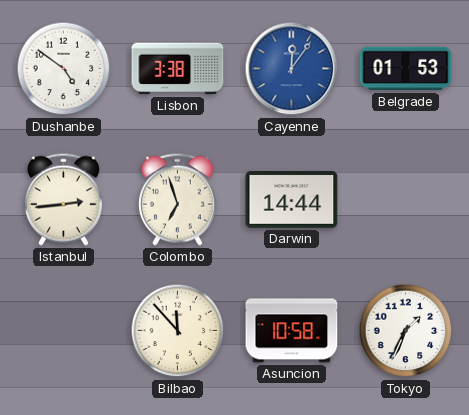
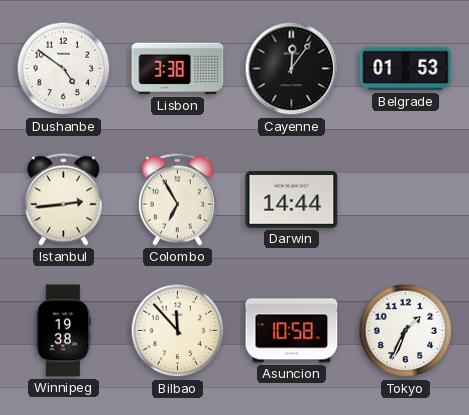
Cayenne dial: blue -> black
Colombo: 6:57 -> 6:55
Winnipeg: none -> 19:38
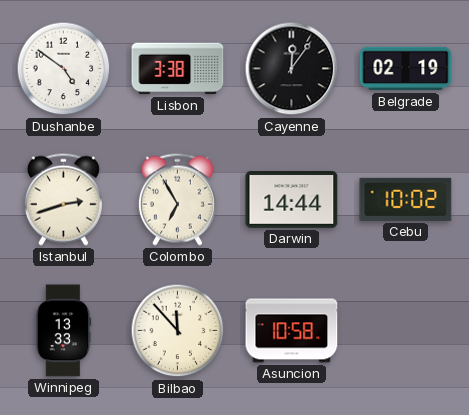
Belgrade: 01:53 -> 02:19
Istanbul: 2:44 -> 2:42
Cebu: none -> 10:02
Winnipeg: 19:38 -> 13:33
Tokyo: 1:34 -> none
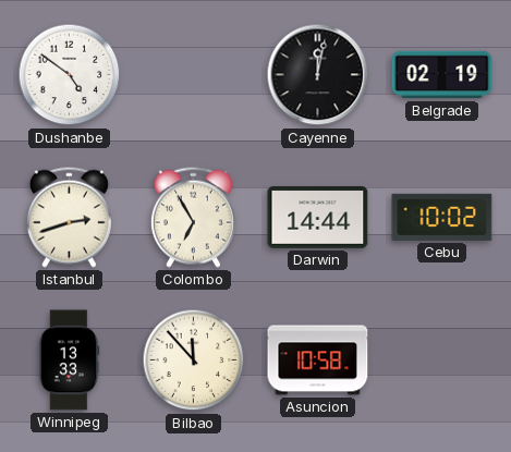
Lisbon: 3:38 -> none
Cayenne: 12:06 -> 12:02
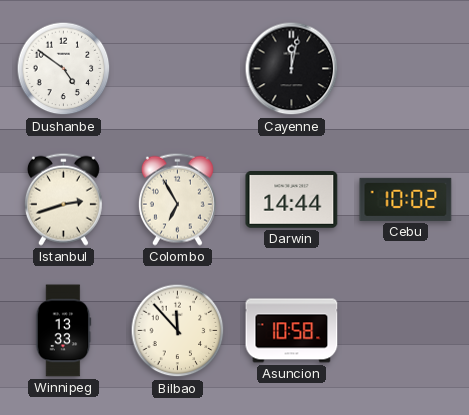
Belgrade: 02:19 -> none
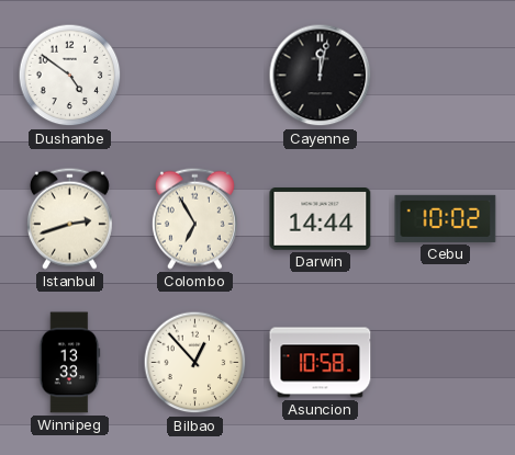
Bilbao: 11:53 -> 12:53
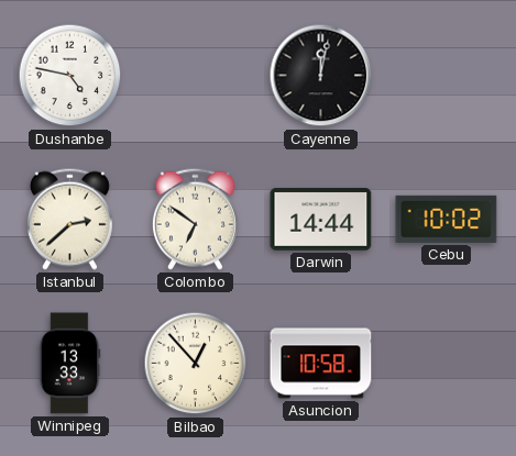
Dushanbe: 4:51 -> 4:47
Istanbul: 2:42 -> 2:38
Colombo: 6:55 -> 6:51
